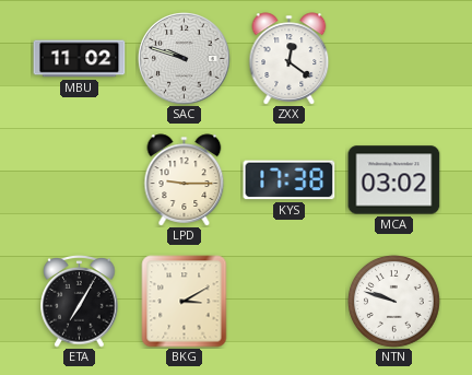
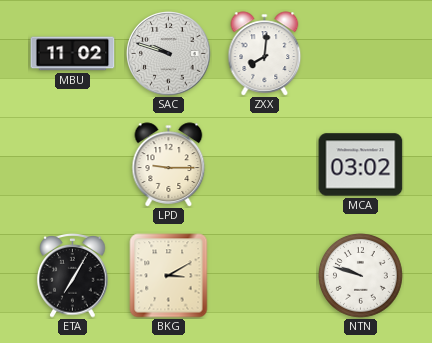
ZXX: 12:21 -> 8:01
KYS: 17:38 -> none
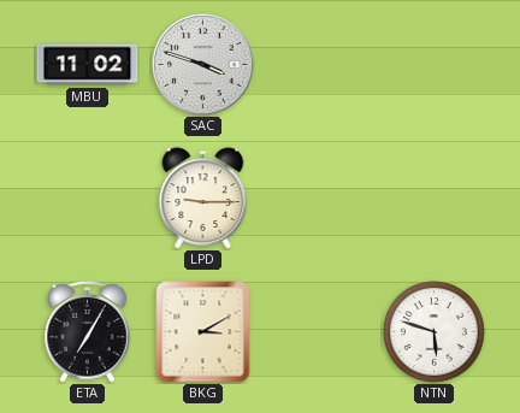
SAC: 9:48 -> 3:48
ZXX: 8:01 -> none
MCA: 03:02 -> none
NTN: 9:48 -> 5:48
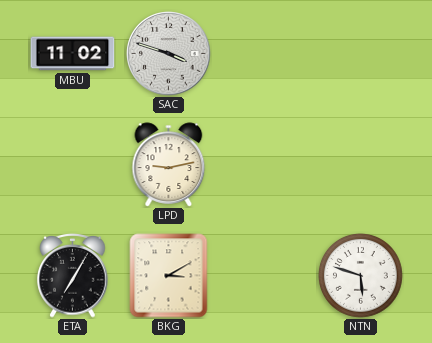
LPD: 9:15 -> 9:13
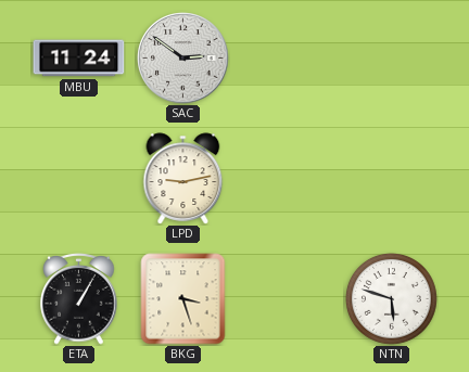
MBU: 11:02 -> 11:24
SAC: 3:48 -> 2:51
ETA: 7:05 -> 1:05
BKG: 3:10 -> 3:27
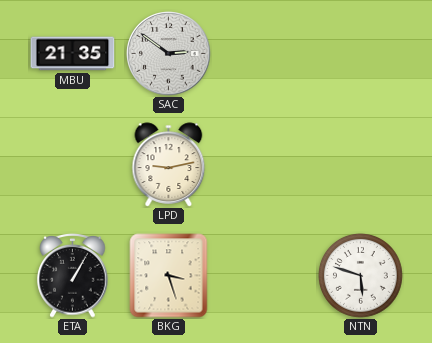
MBU: 11:24 -> 21:35
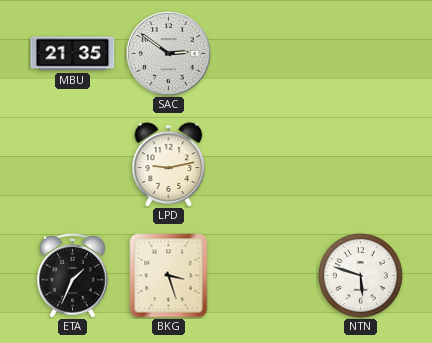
ETA: 1:05 -> 1:34
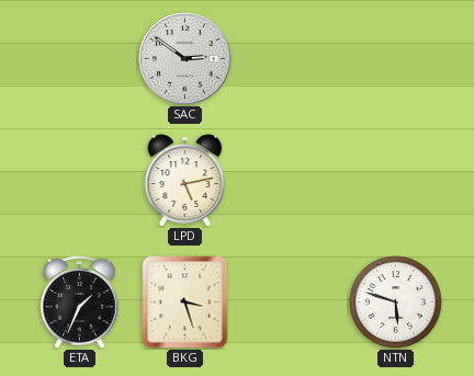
MBU: 21:35 -> none
LPD: 9:13 -> 5:13
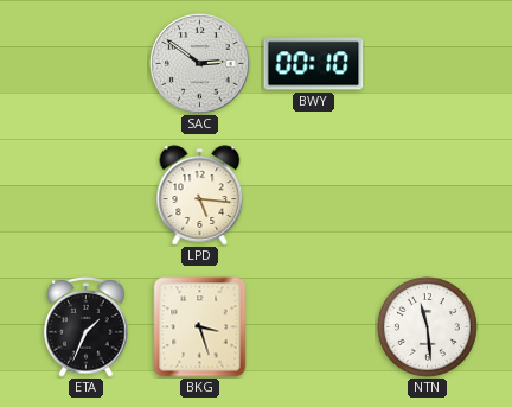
BWY: none -> 00:10
LPD: 5:13 -> 5:16
NTN: 5:48 -> 11:29
